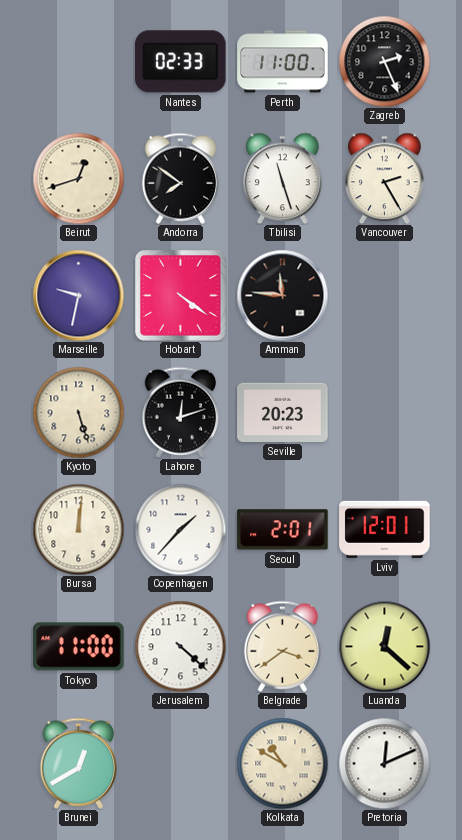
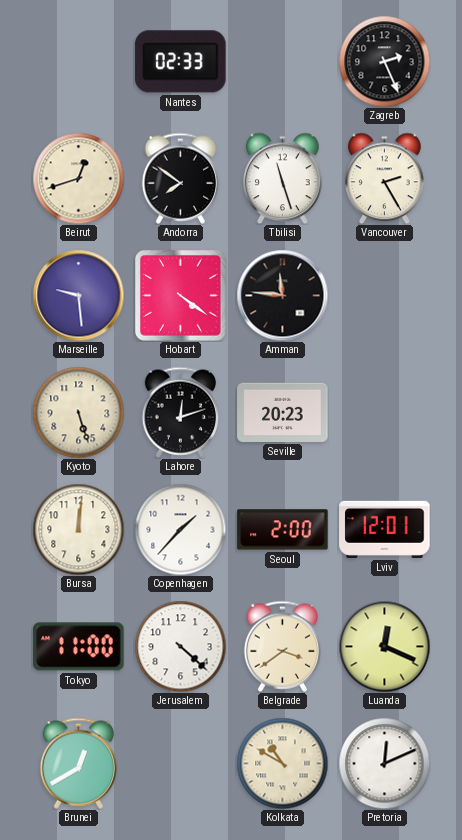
Perth: 11:00 -> none
Marseille: 9:32 -> 9:29
Seoul: 2:01 -> 2:00
Luanda: 12:22 -> 12:19
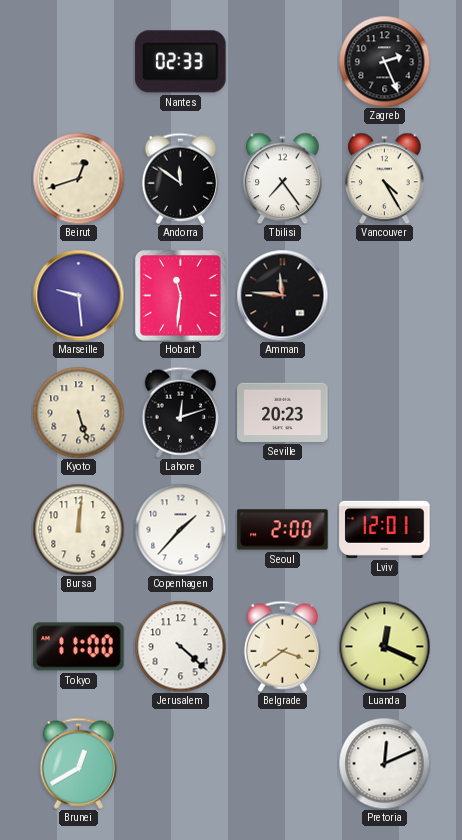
Andorra: 7:51 -> 11:51
Tbilisi: 11:27 -> 7:24
Vancouver: 2:25 -> 4:25
Hobart: 4:21 -> 11:31
Kolkata: 10:50 -> none
